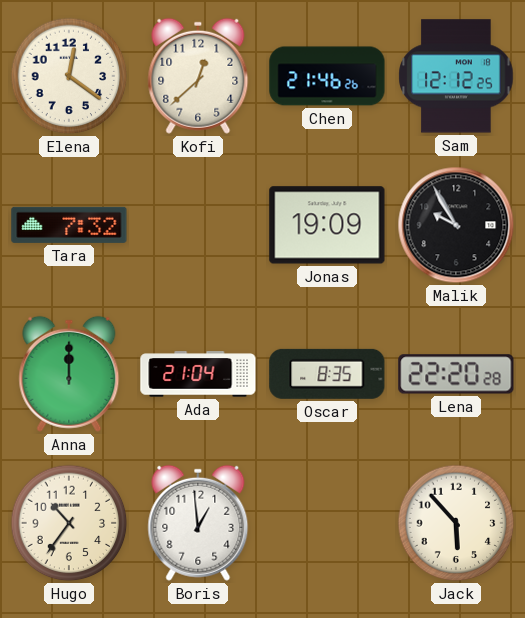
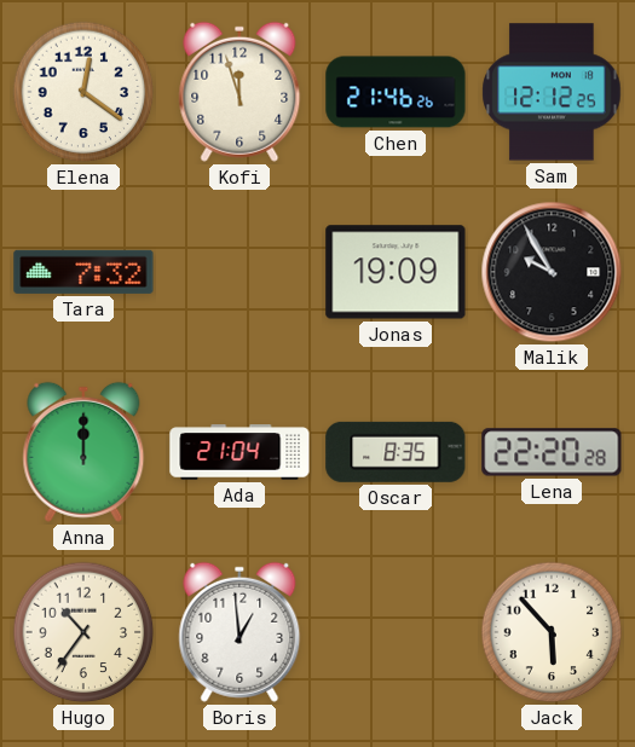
Kofi: 12:38 -> 11:57
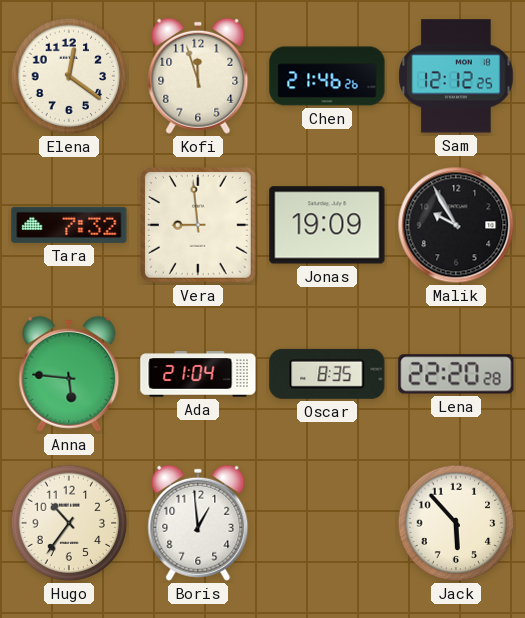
Vera: none -> 8:59
Anna: 12:00 -> 5:46
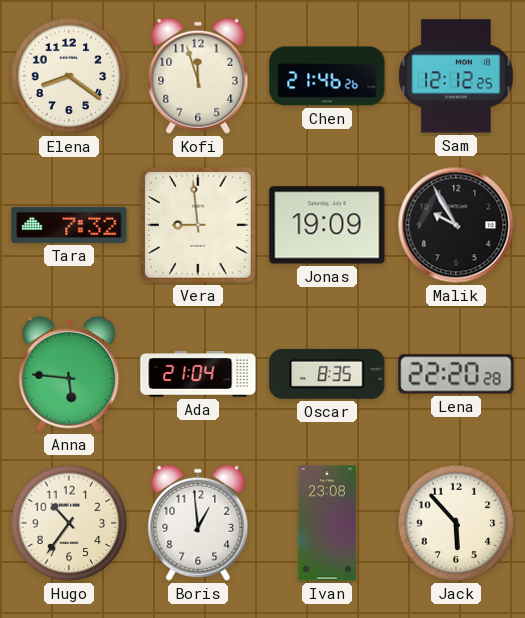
Elena: 12:21 -> 8:21
Ivan: none -> 23:08
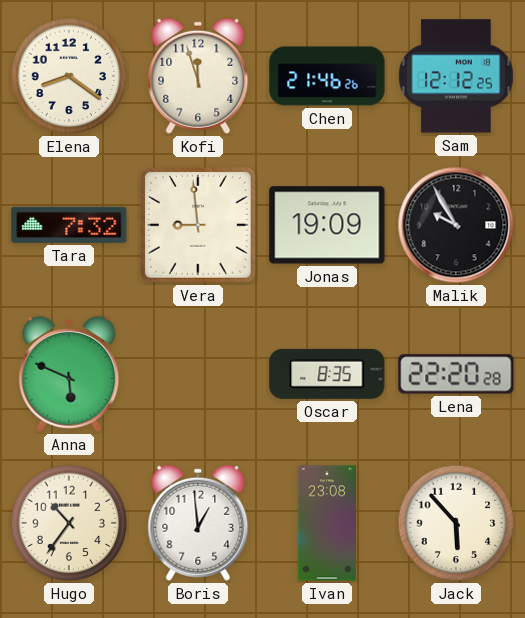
Anna: 5:46 -> 5:49
Ada: 21:04 -> none
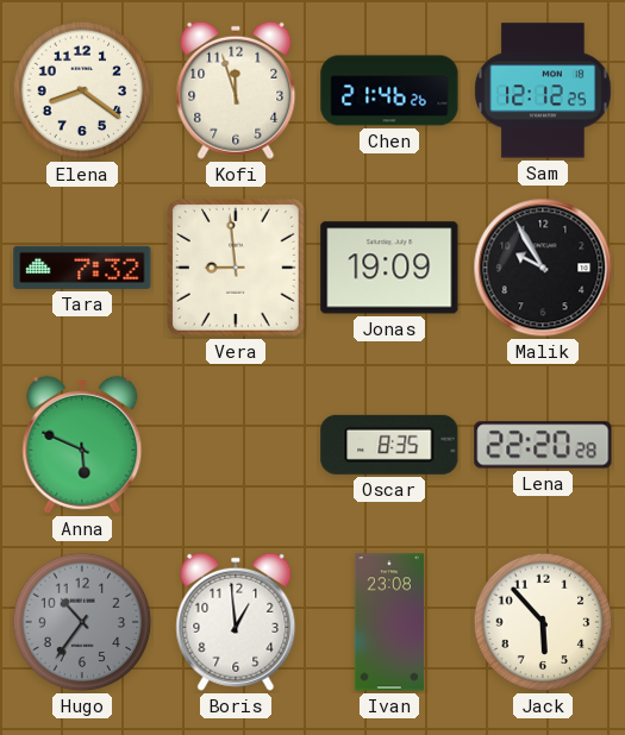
Hugo dial: cream -> grey
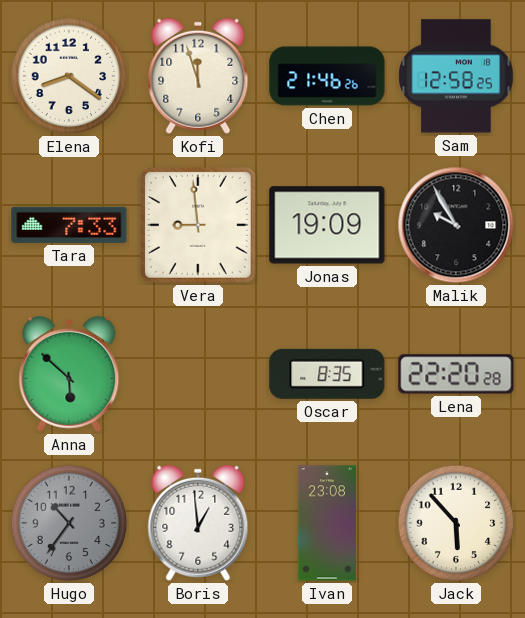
Sam: 12:12 -> 12:58
Tara: 7:32 -> 7:33
Anna: 5:49 -> 5:52
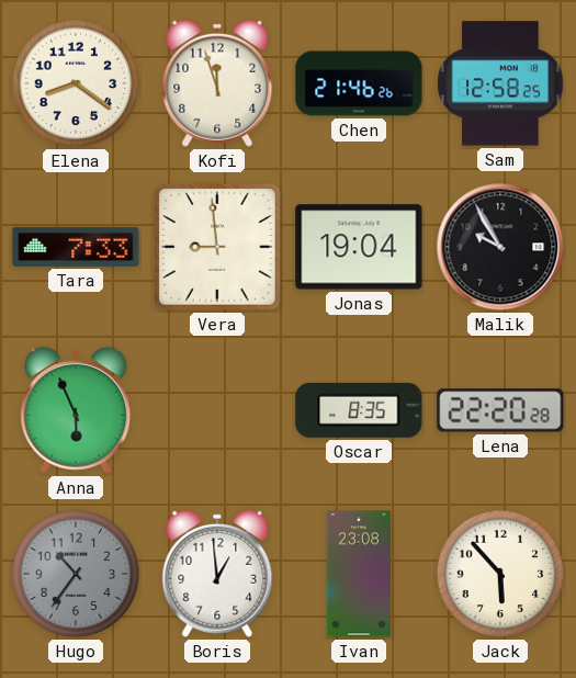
Jonas: 19:09 -> 19:04
Anna: 5:52 -> 5:56
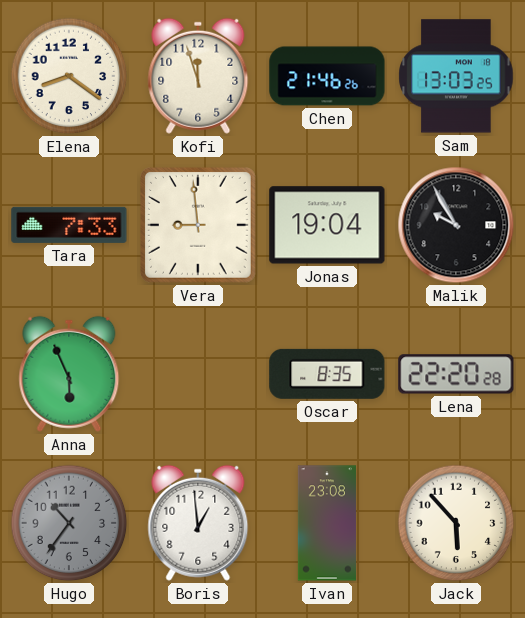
Sam: 12:58 -> 13:03
